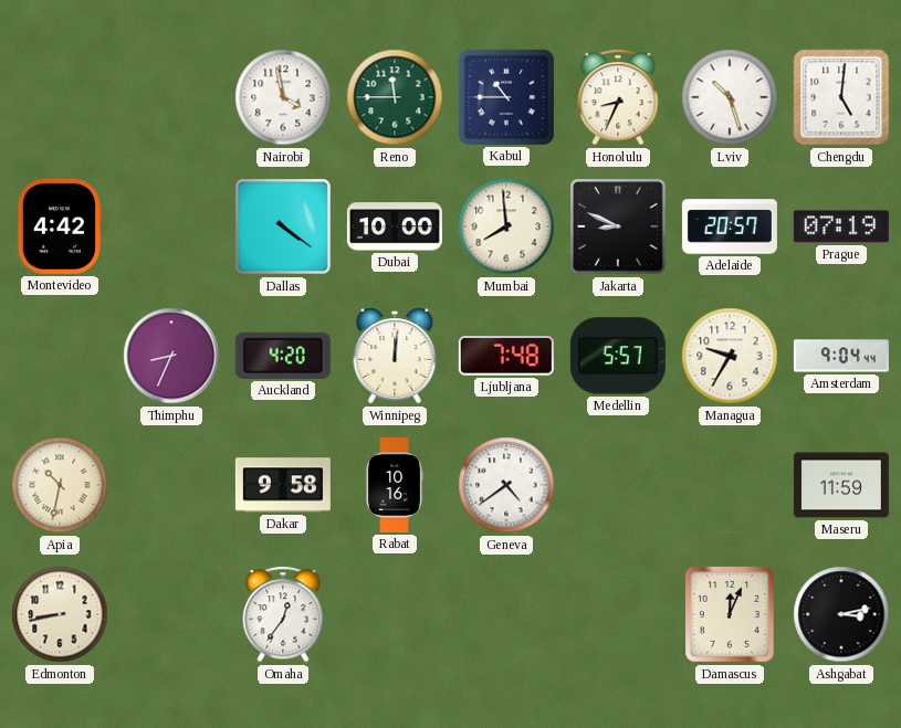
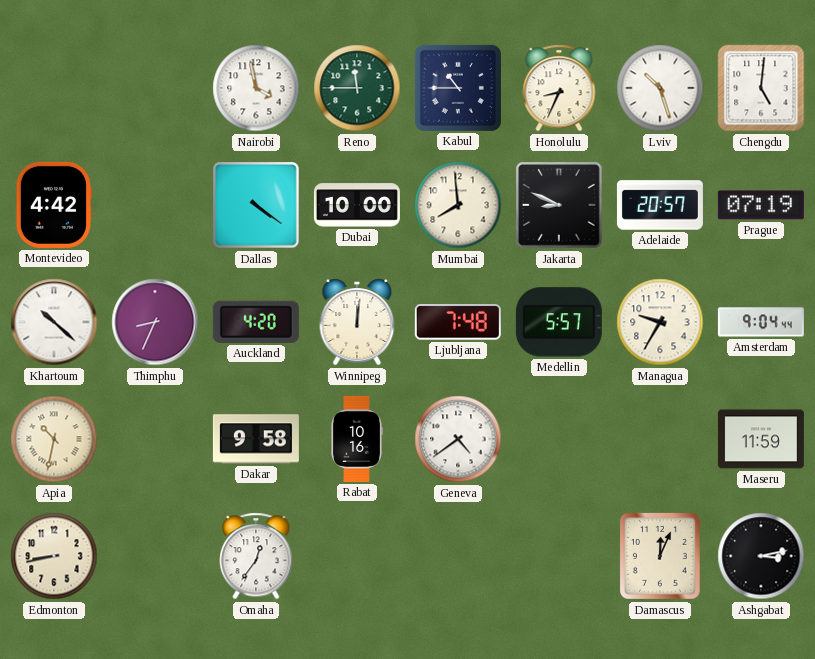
Khartoum: none -> 10:22
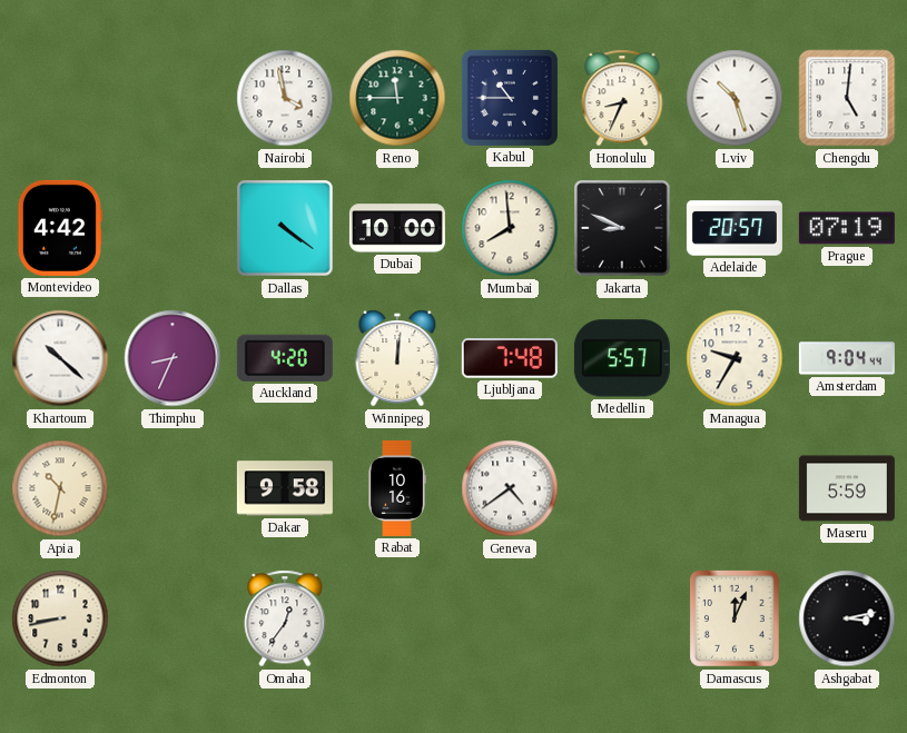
Maseru: 11:59 -> 5:59
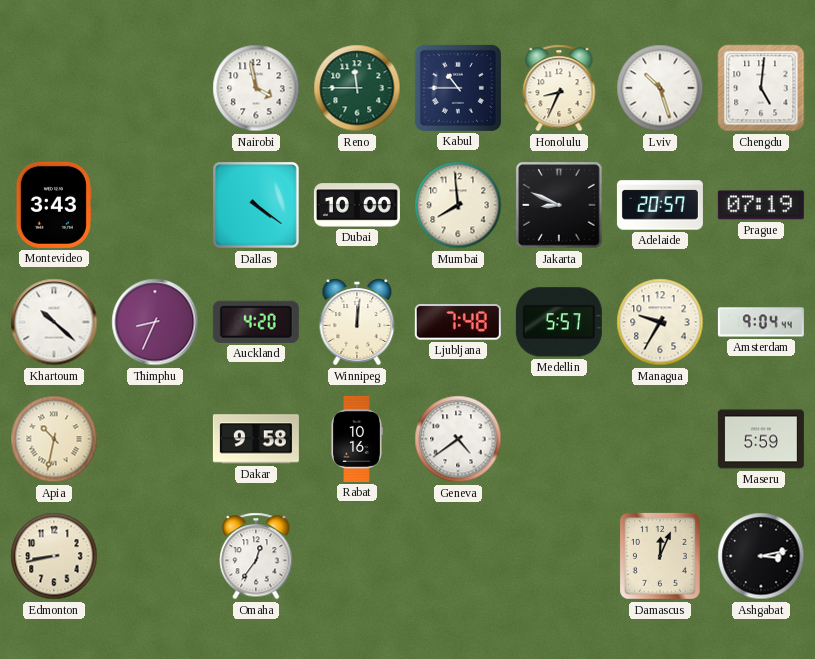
Montevideo: 4:42 -> 3:43
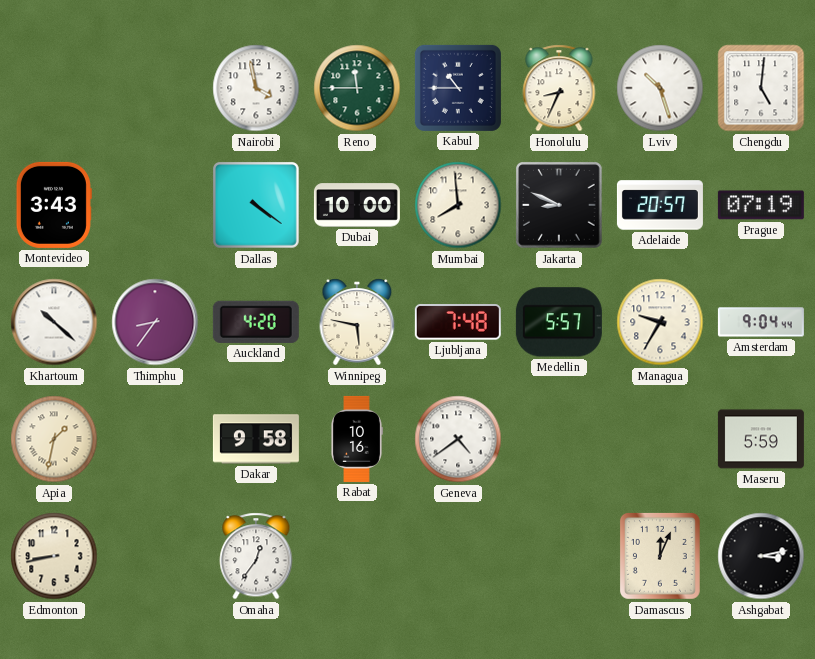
Thimphu: 8:34 -> 8:36
Winnipeg: 12:01 -> 5:47
Apia: 10:32 -> 1:32
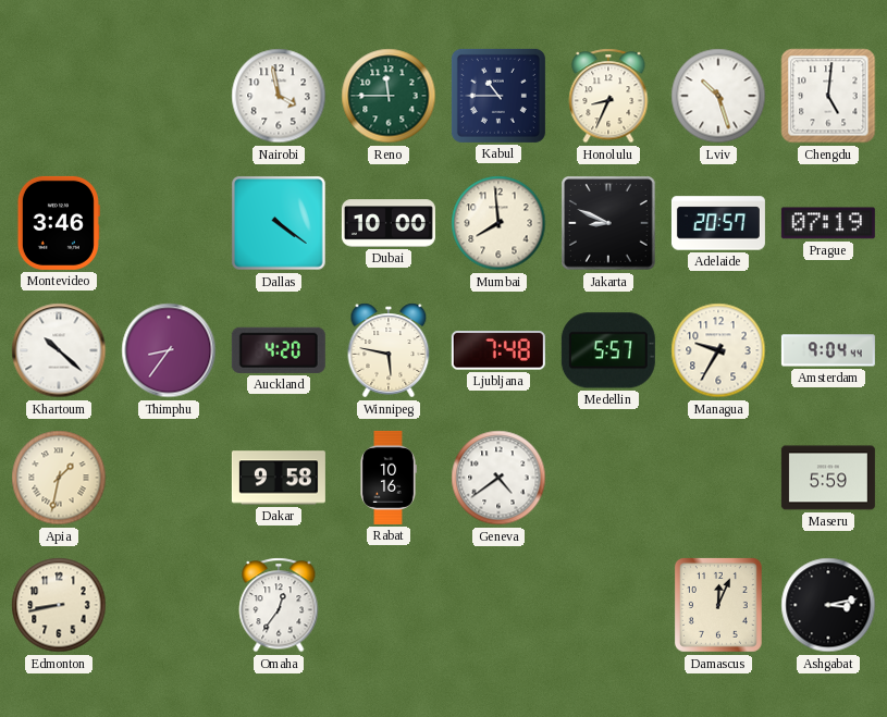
Montevideo: 3:43 -> 3:46
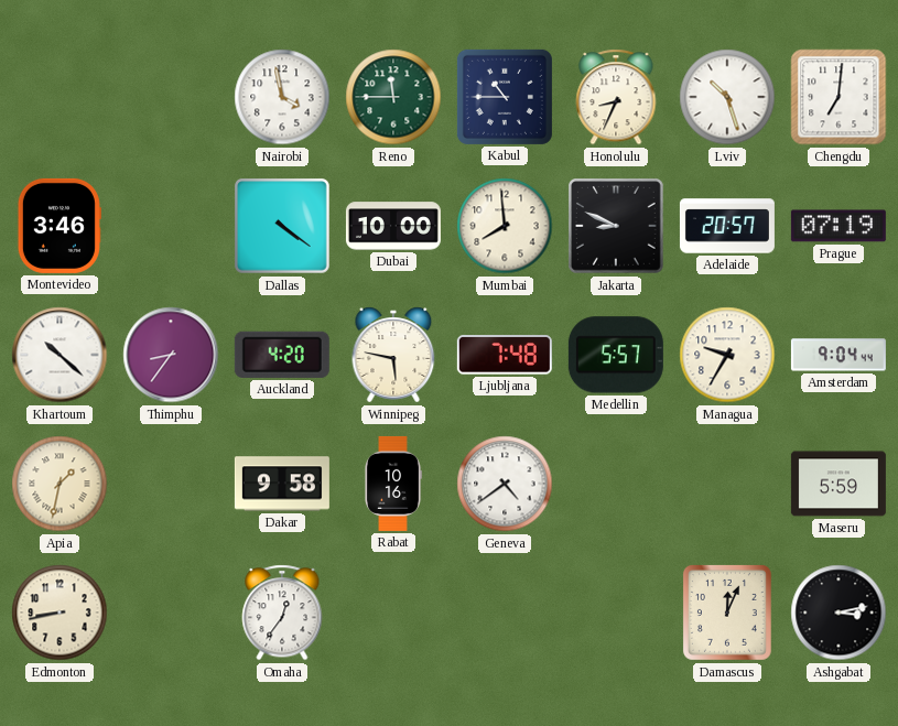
Chengdu: 5:01 -> 7:01
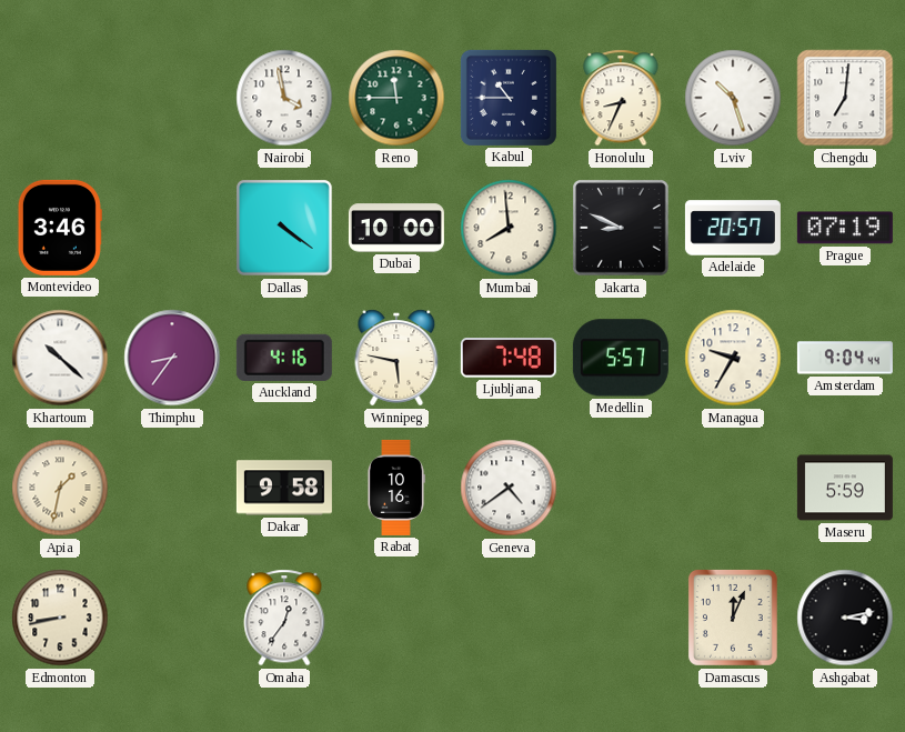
Auckland: 4:20 -> 4:16
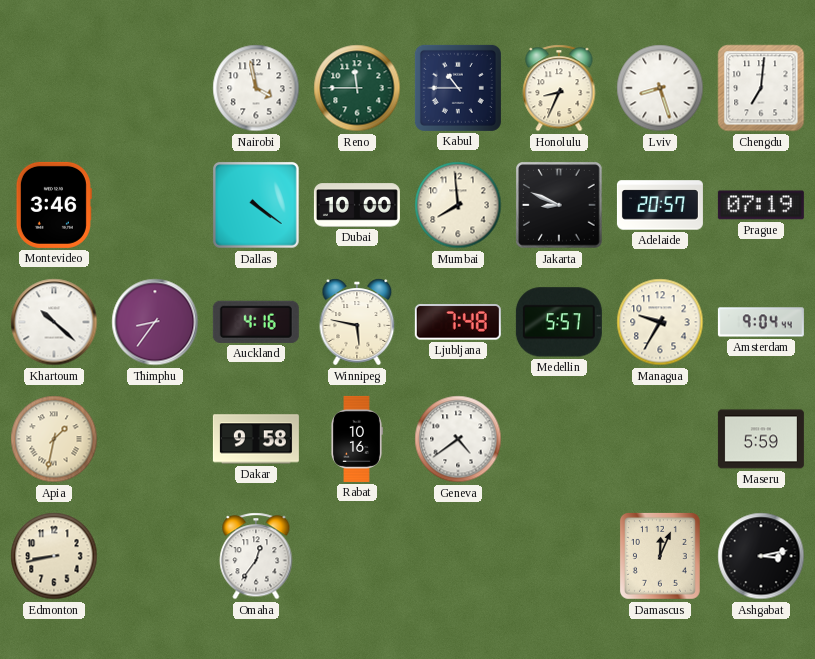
Lviv: 10:27 -> 8:27
